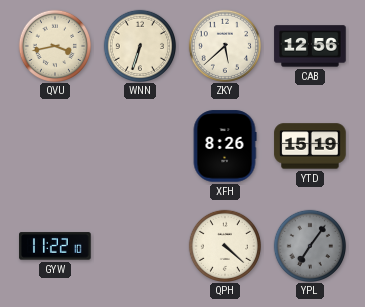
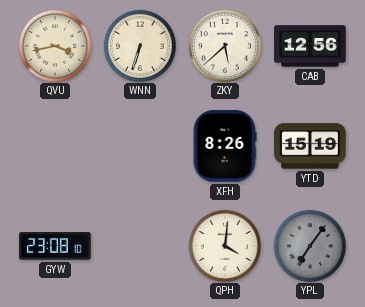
GYW: 11:22 -> 23:08
QPH: 4:22 -> 4:01
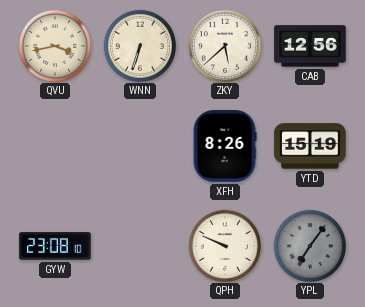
QPH: 4:01 -> 9:49
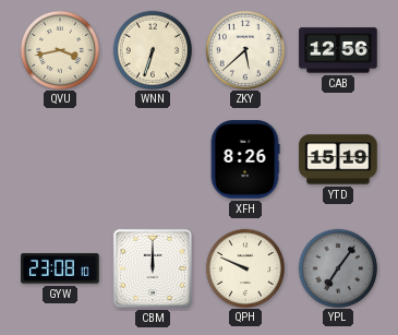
CBM: none -> 12:00
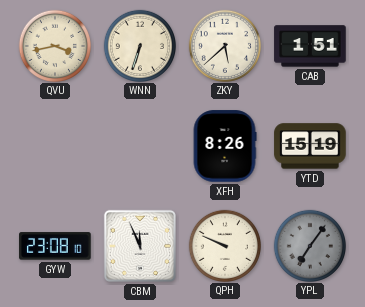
CAB: 12:56 -> 1:51
CBM: 12:00 -> 11:56
